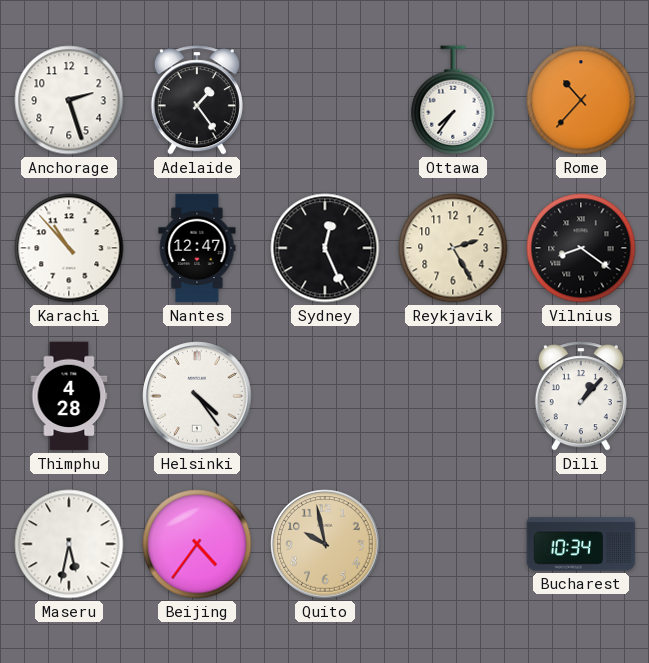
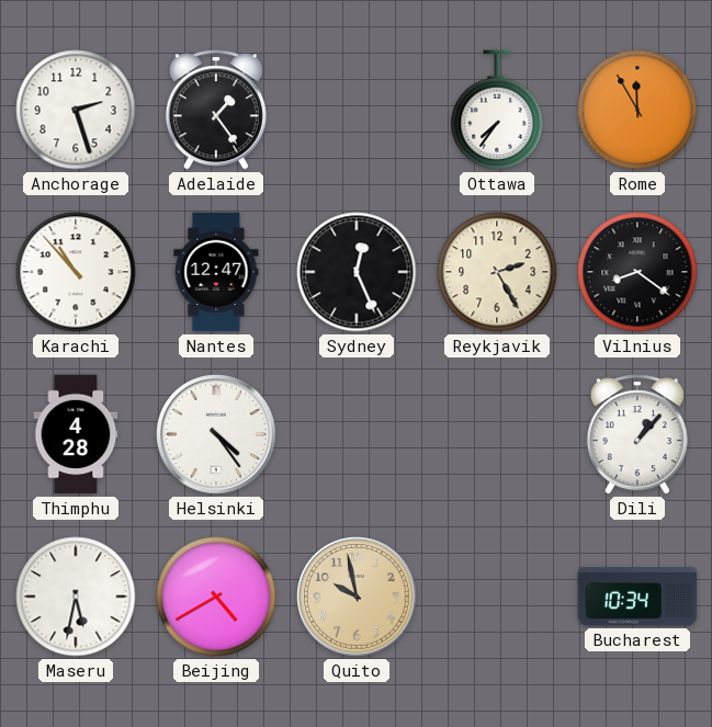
Rome: 10:37 -> 11:55
Beijing: 4:36 -> 4:40
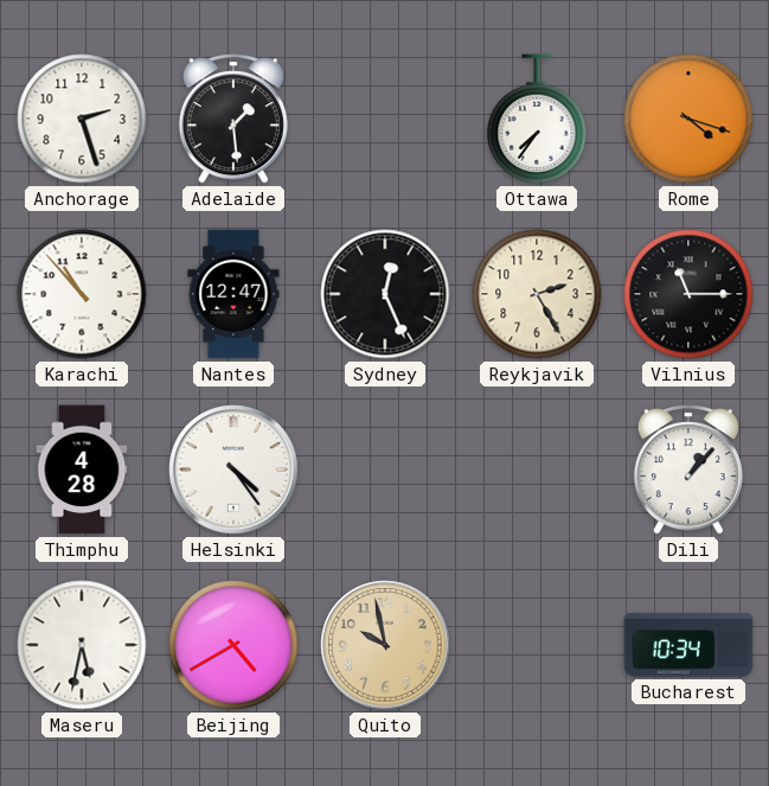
Adelaide: 1:24 -> 1:29
Rome: 11:55 -> 4:18
Vilnius: 8:21 -> 11:15
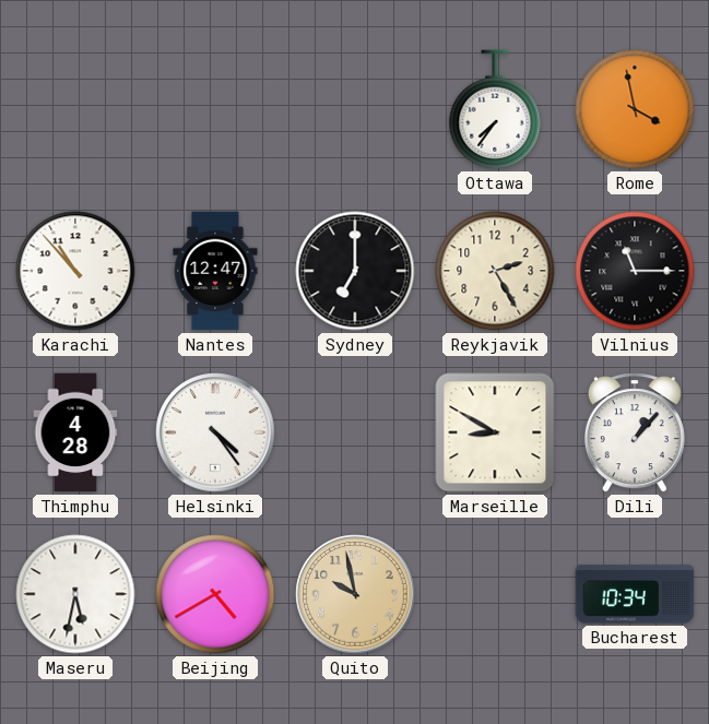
Anchorage: 2:27 -> none
Adelaide: 1:29 -> none
Rome: 4:18 -> 3:58
Sydney: 12:26 -> 7:00
Marseille: none -> 8:50
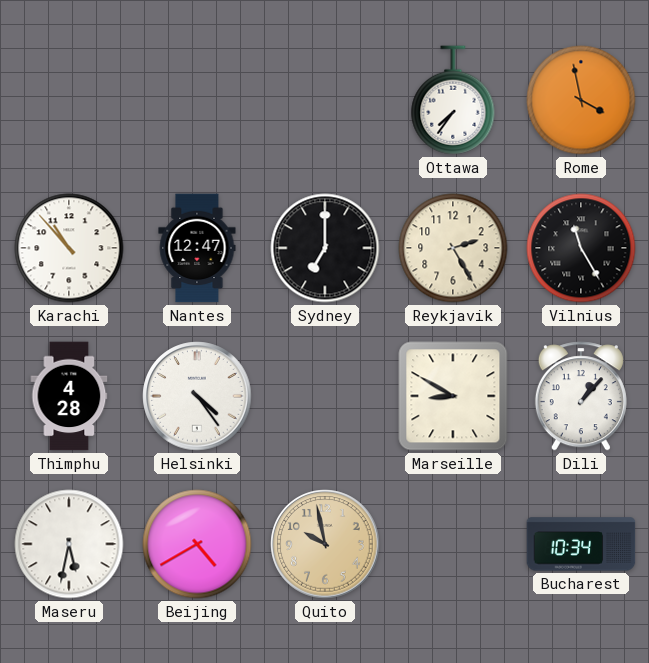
Vilnius: 11:15 -> 11:25
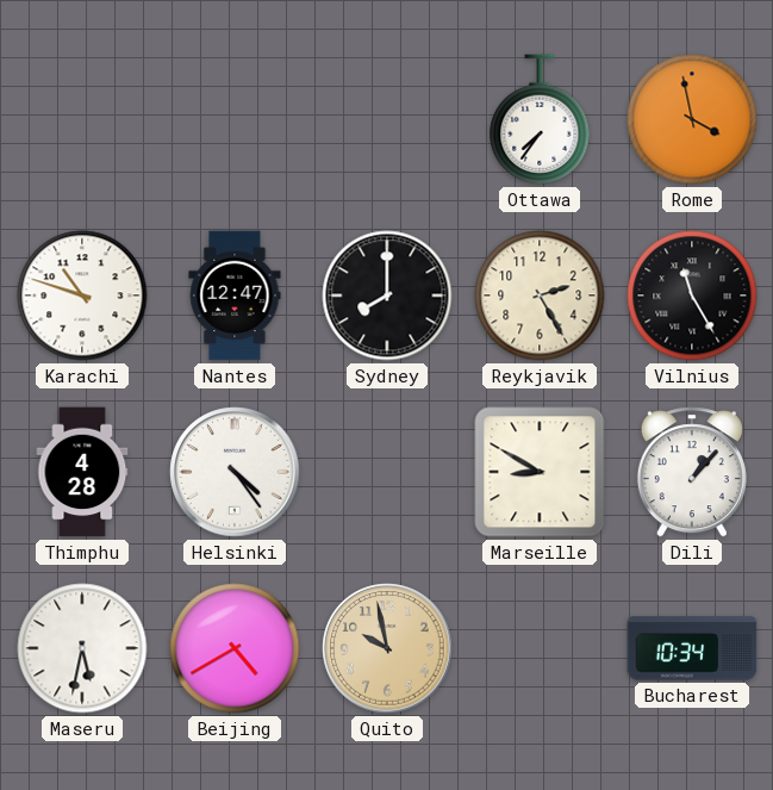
Karachi: 10:53 -> 10:48
Sydney: 7:00 -> 8:00
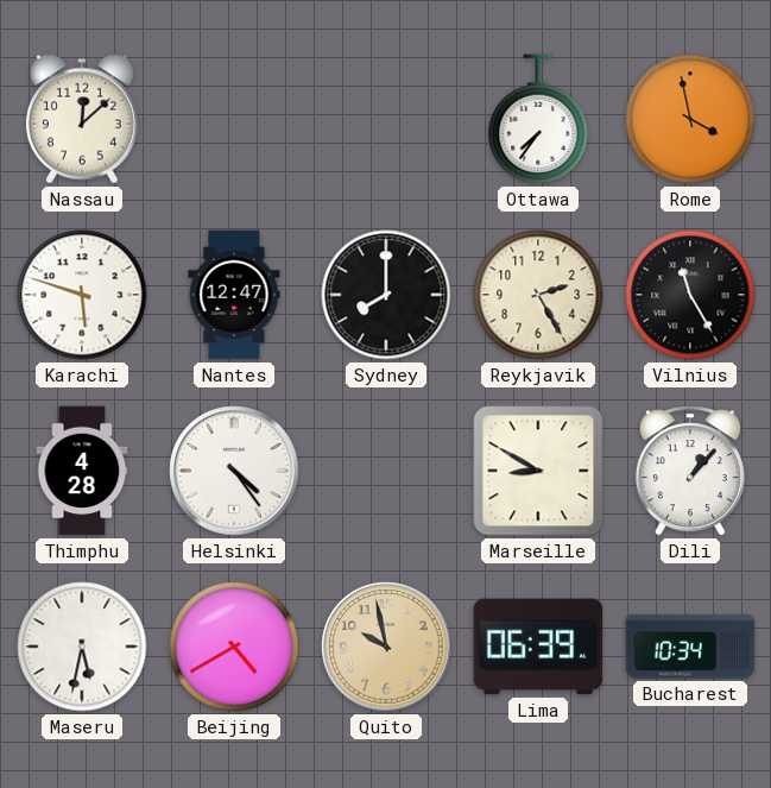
Nassau: none -> 12:08
Karachi: 10:48 -> 5:48
Lima: none -> 06:39
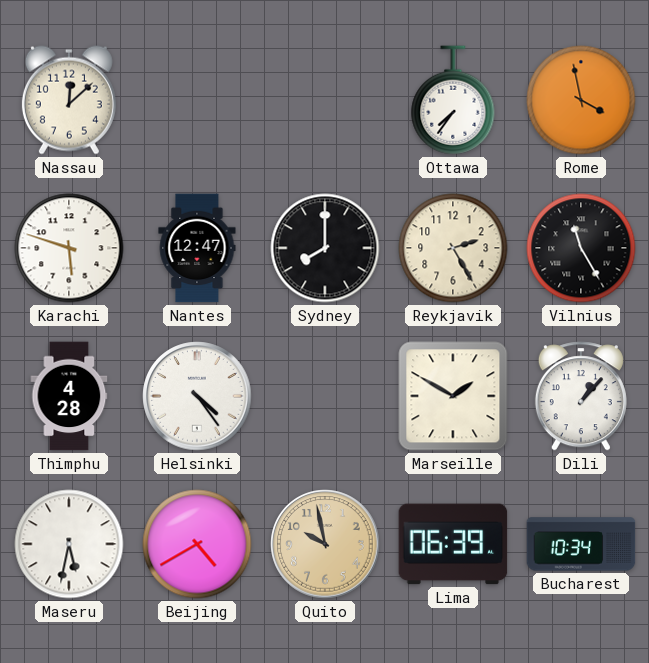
Marseille: 8:50 -> 1:50
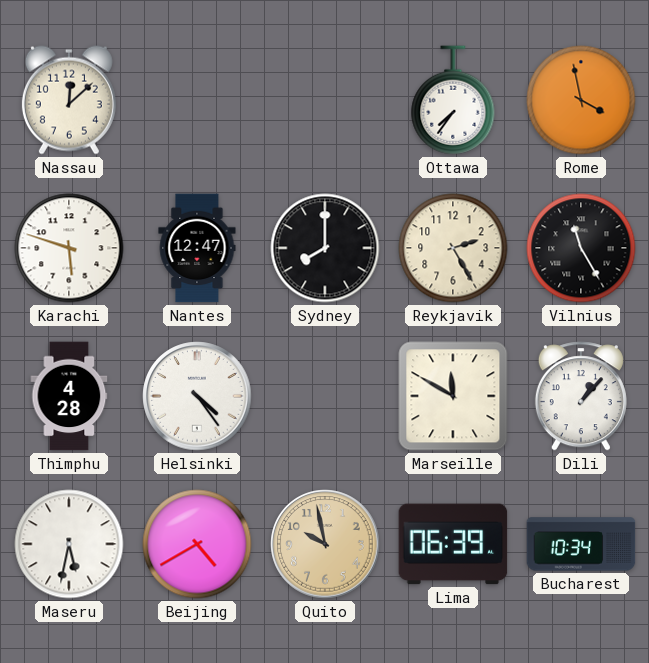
Marseille: 1:50 -> 11:50
